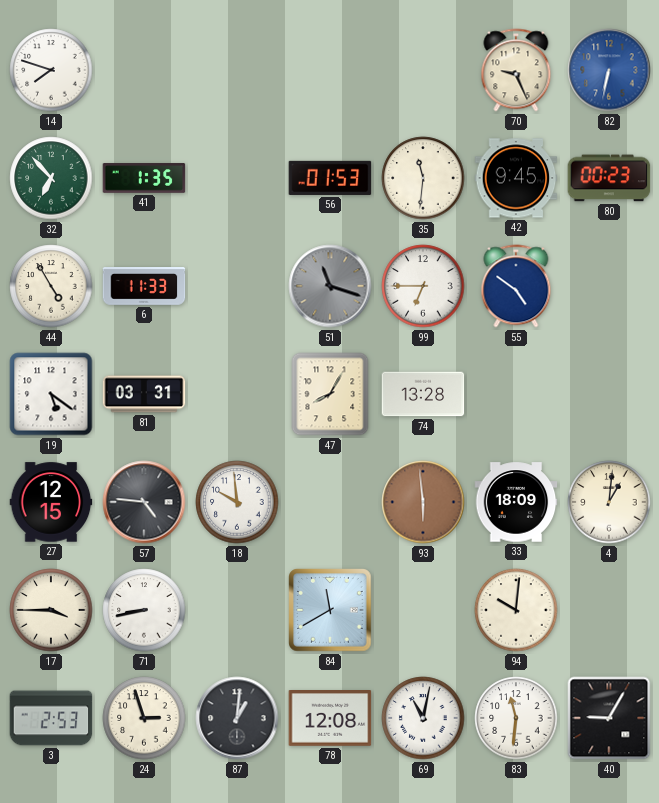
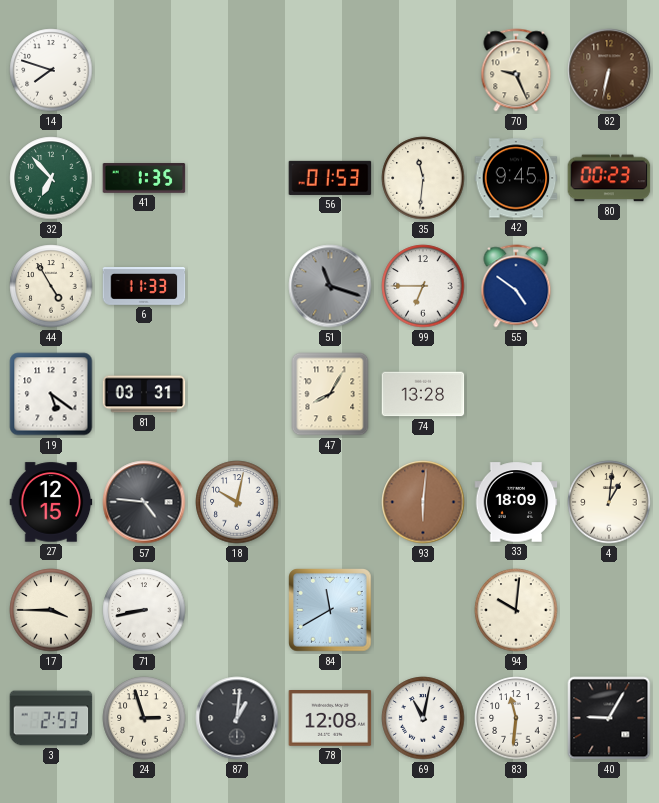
82 dial: blue -> brown
18: 9:59 -> 10:02
93: 5:59 -> 6:01
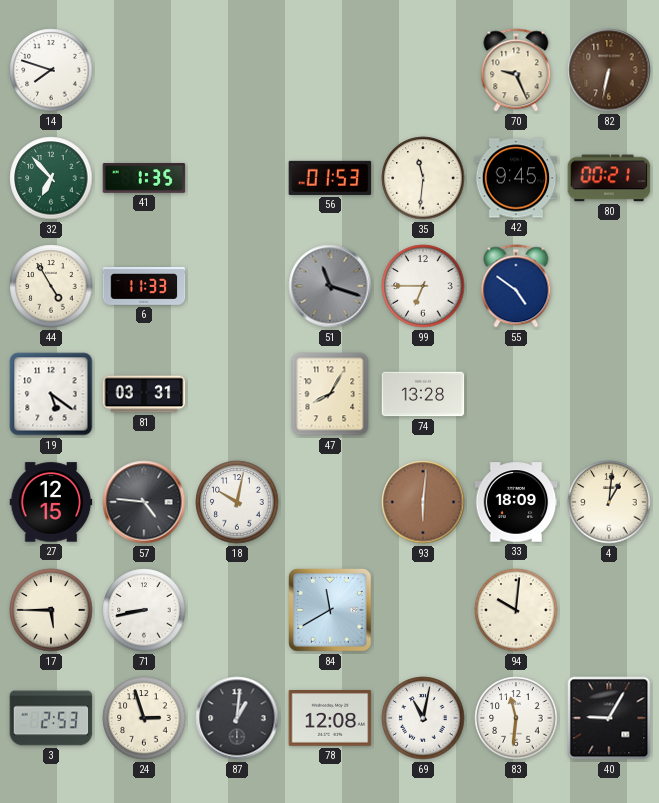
80: 00:23 -> 00:21
17: 3:45 -> 5:45
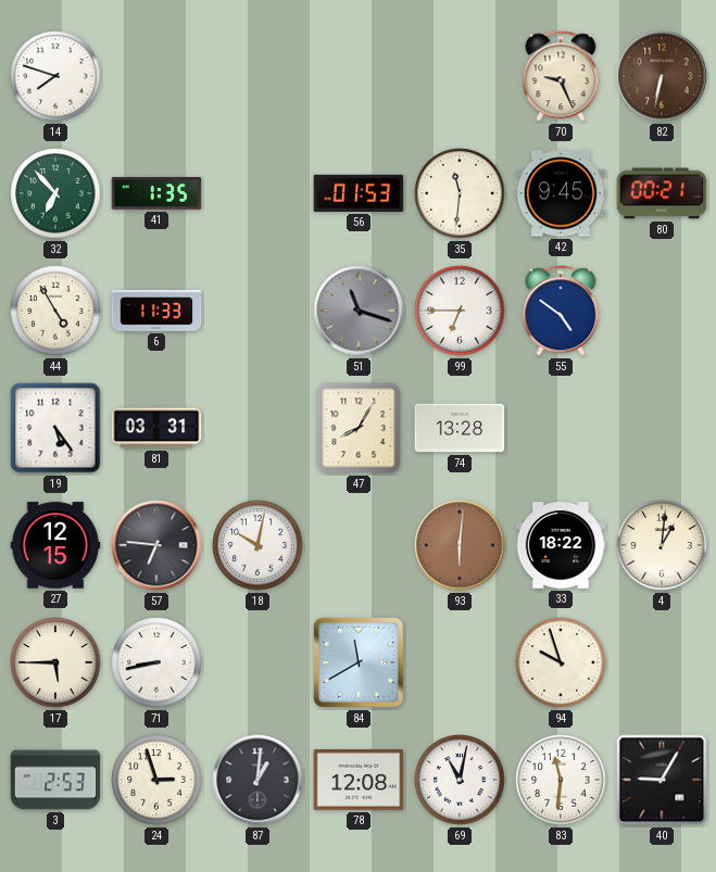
19: 5:21 -> 5:24
57: 4:46 -> 6:46
33: 18:09 -> 18:22
94: 10:01 -> 9:57
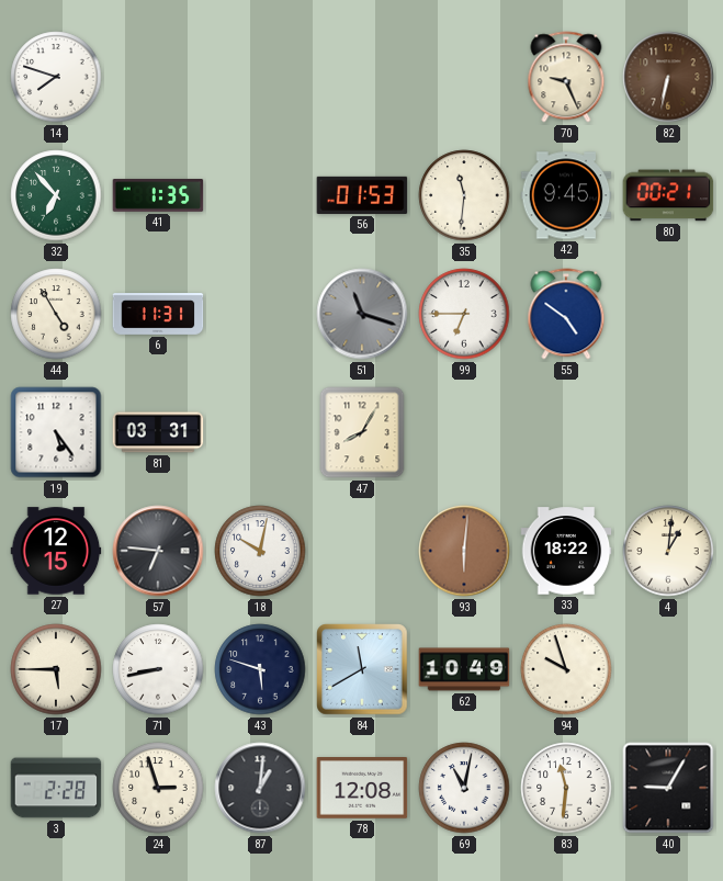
6: 11:33 -> 11:31
74: 13:28 -> none
43: none -> 5:48
62: none -> 10:49
3: 2:53 -> 2:28
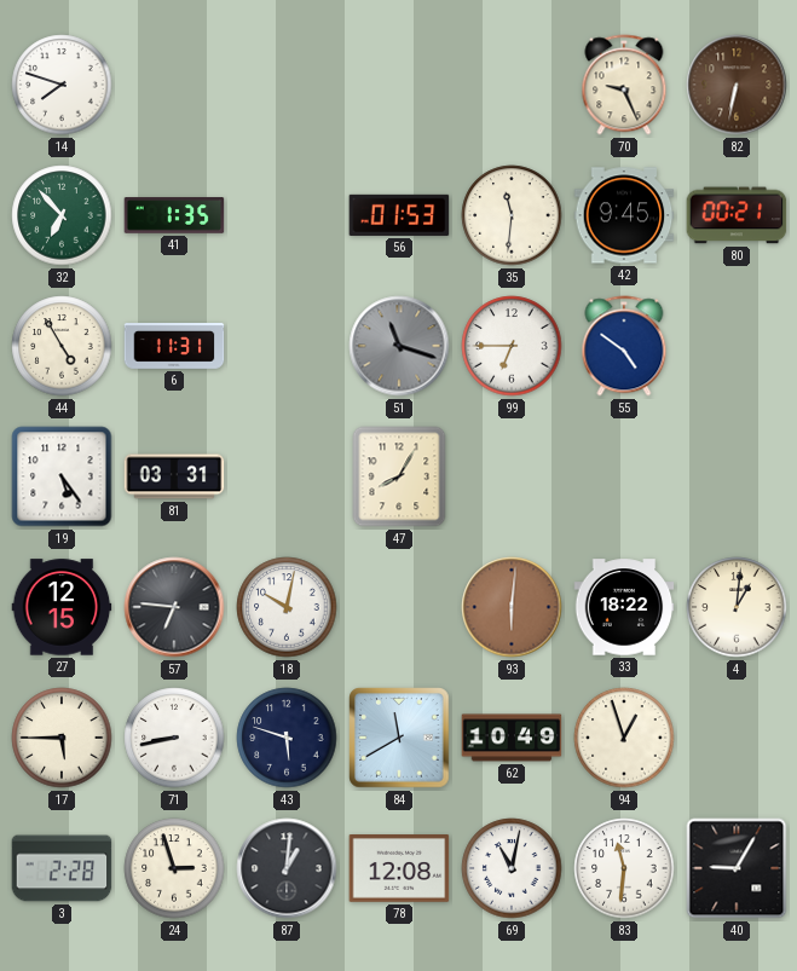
94: 9:57 -> 12:57
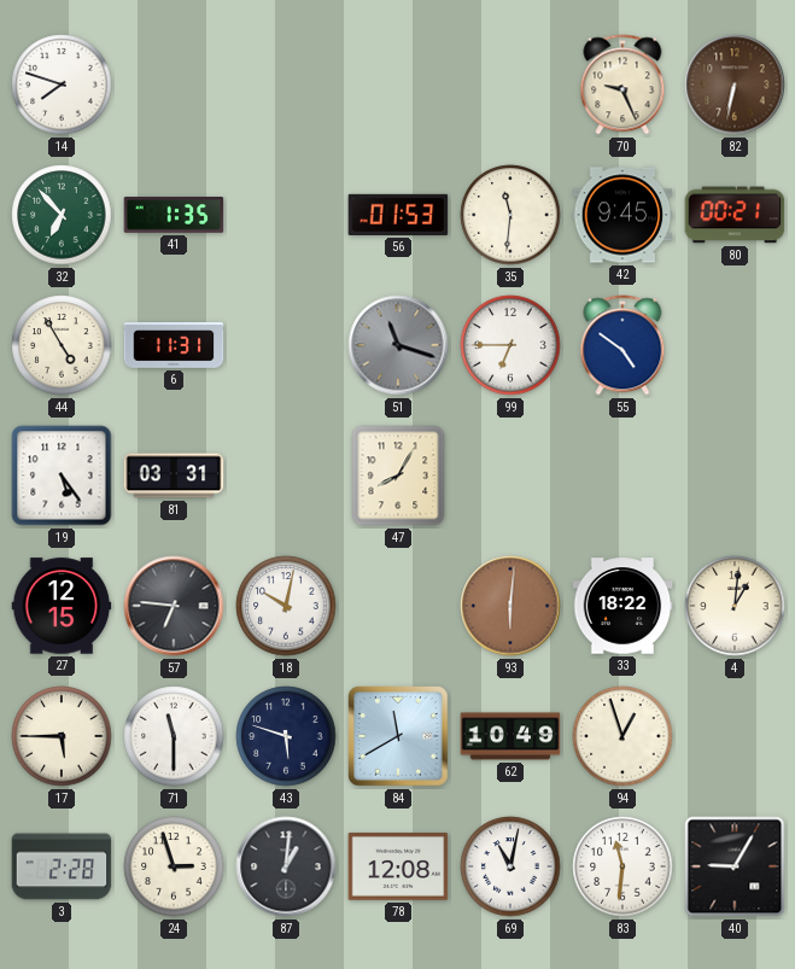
71: 8:43 -> 11:30
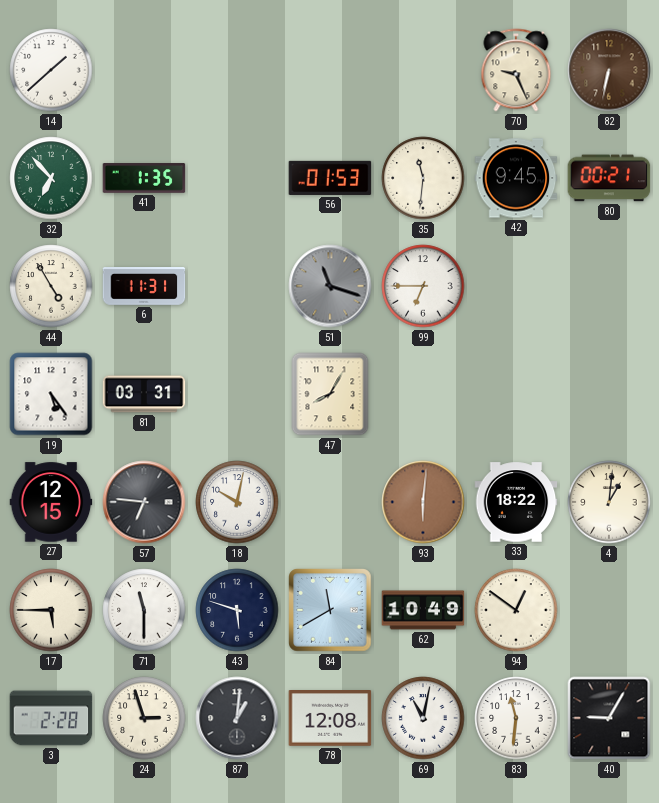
14: 7:48 -> 1:38
55: 4:51 -> none
94: 12:57 -> 12:51
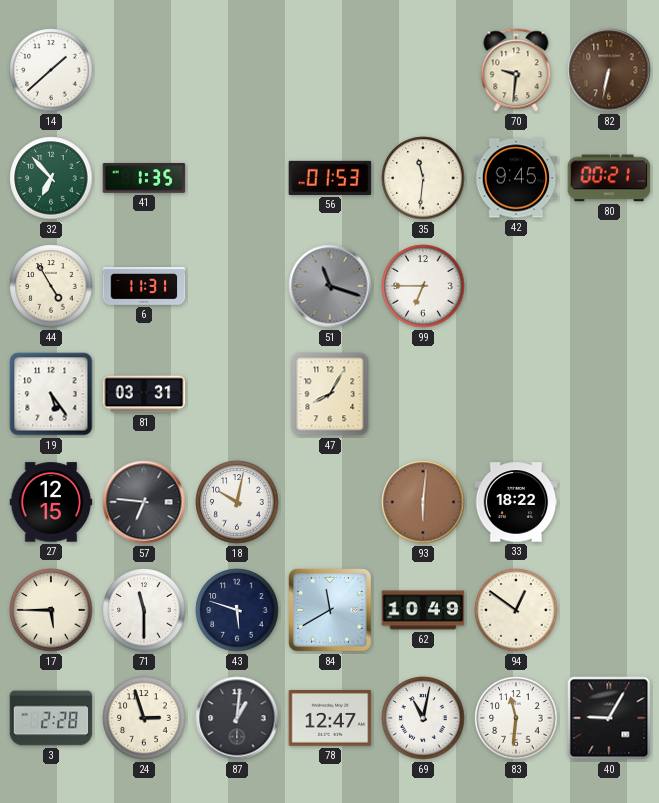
70: 9:26 -> 9:31
4: 1:01 -> none
78: 12:08 -> 12:47
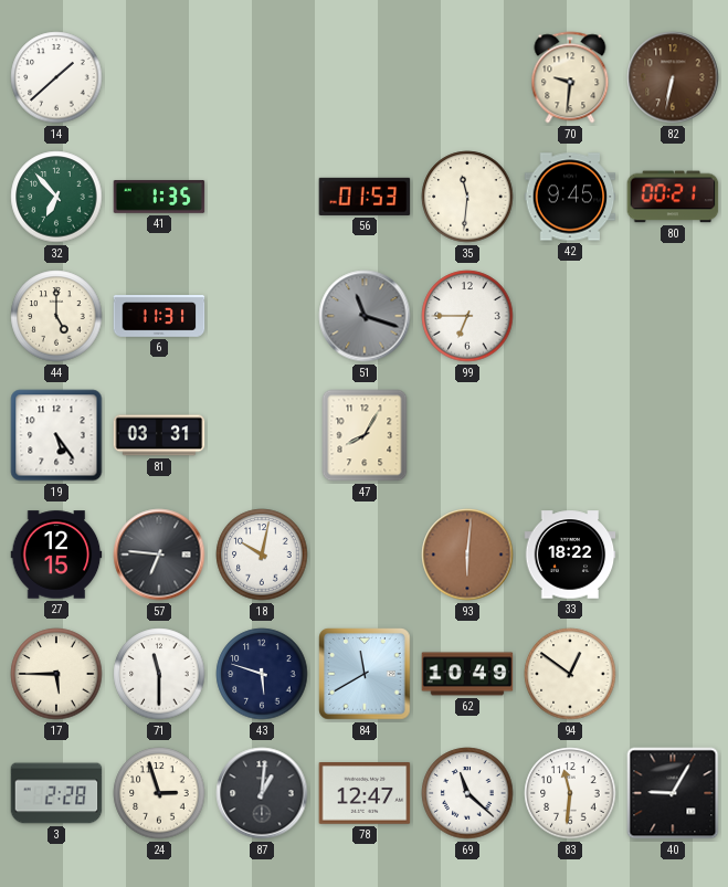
44: 4:55 -> 5:00
69: 11:02 -> 11:22
